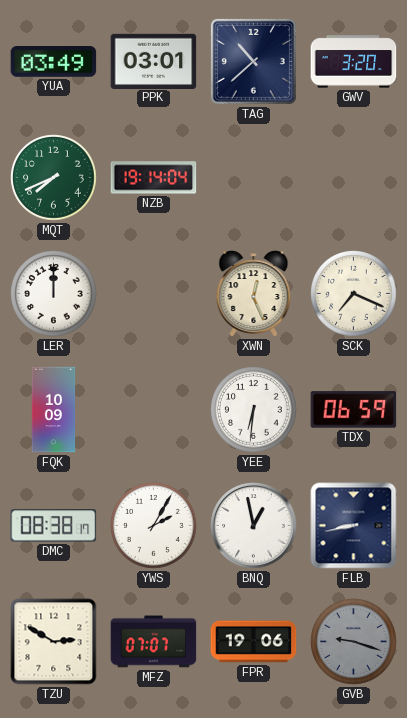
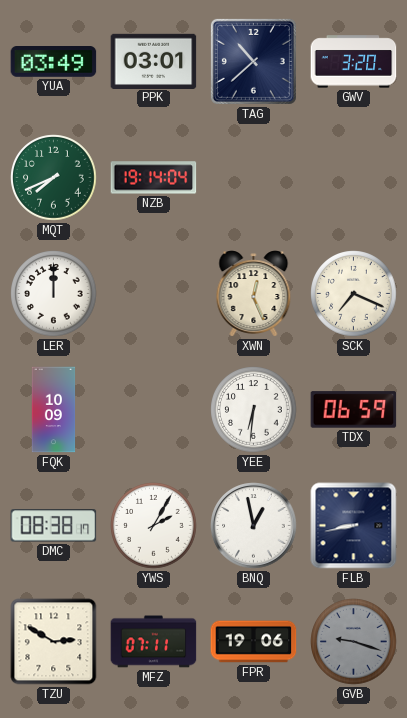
MFZ: 07:07 -> 07:11
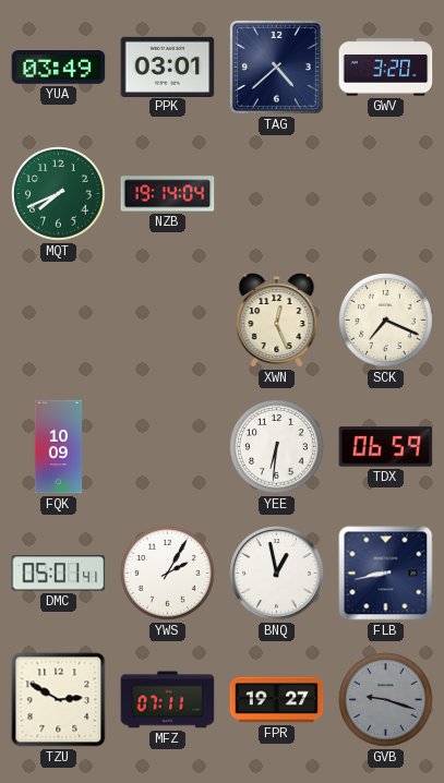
TAG: 10:38 -> 4:38
LER: 12:00 -> none
DMC: 08:38 -> 05:01
FPR: 19:06 -> 19:27
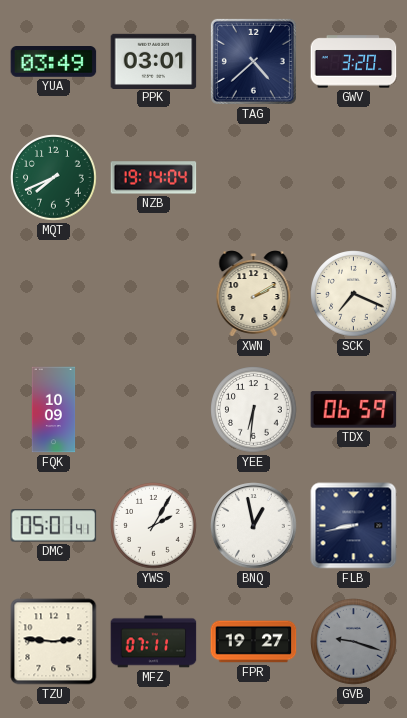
XWN: 12:26 -> 2:10
TZU: 2:50 -> 2:46
